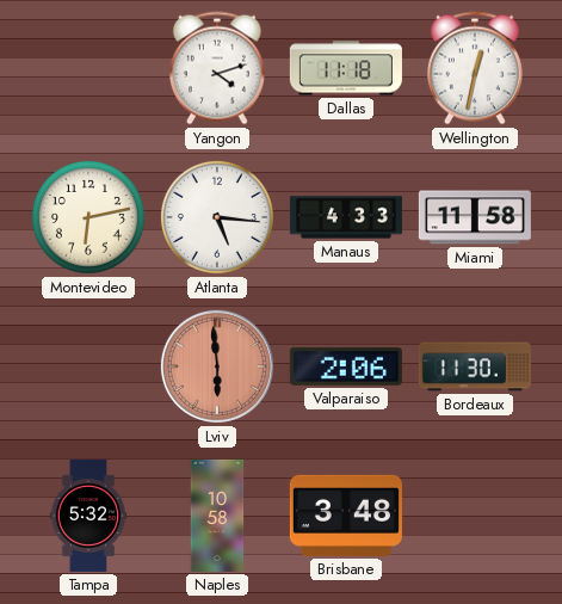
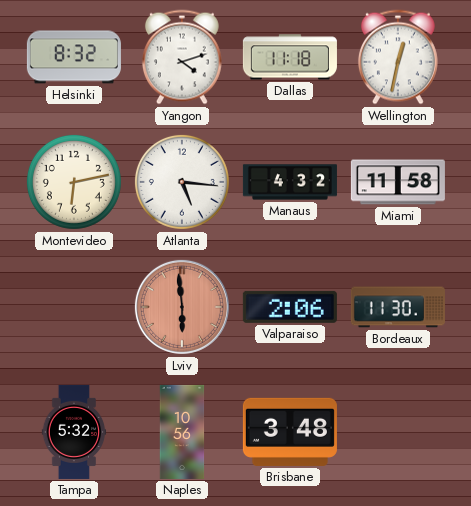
Helsinki: none -> 8:32
Manaus: 4:33 -> 4:32
Naples: 10:58 -> 10:56
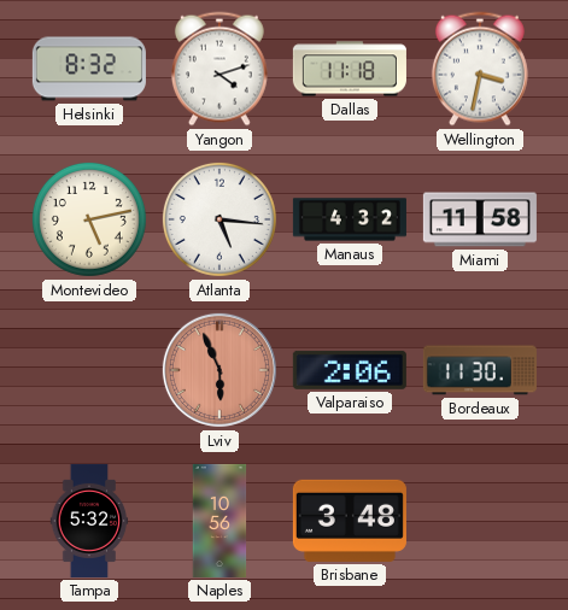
Wellington: 12:32 -> 3:32
Montevideo: 6:13 -> 5:13
Lviv: 5:59 -> 5:56
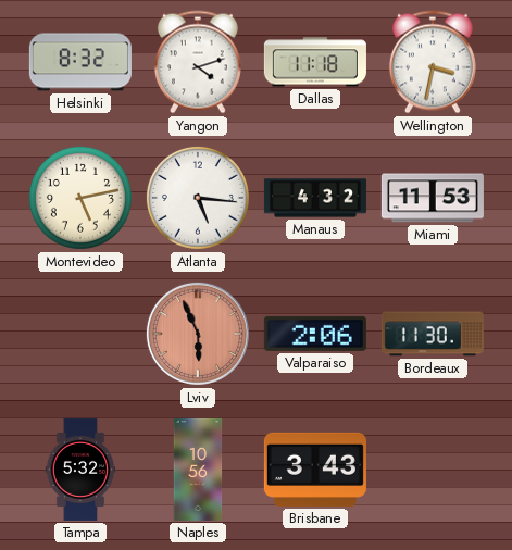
Miami: 11:58 -> 11:53
Brisbane: 3:48 -> 3:43
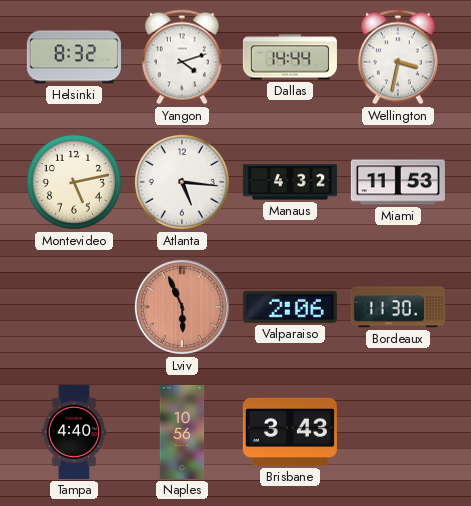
Dallas: 11:18 -> 14:44
Tampa: 5:32 -> 4:40
